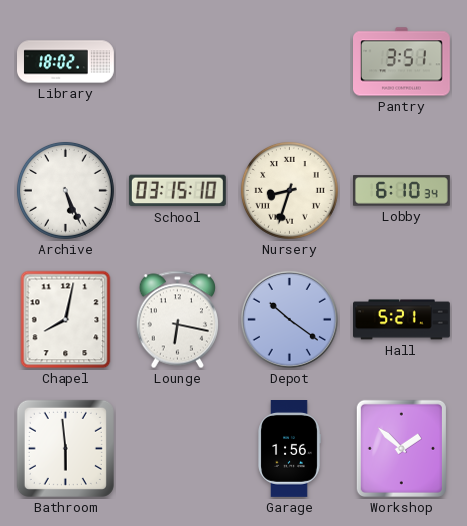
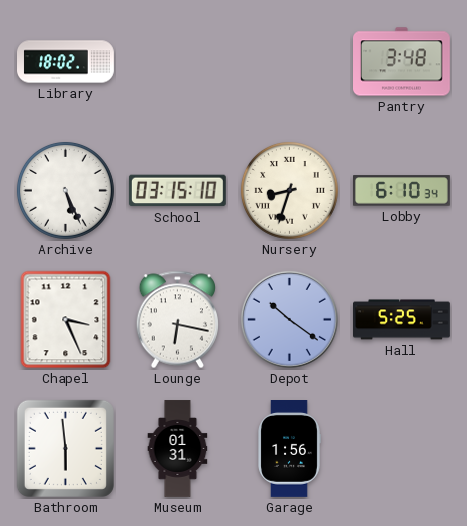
Pantry: 3:51 -> 3:48
Chapel: 8:02 -> 3:26
Hall: 5:21 -> 5:25
Museum: none -> 01:31
Workshop: 1:52 -> none
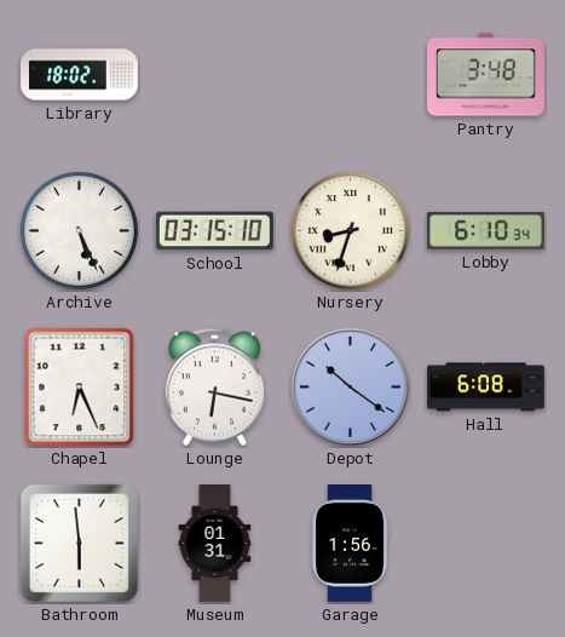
Chapel: 3:26 -> 6:26
Hall: 5:25 -> 6:08
